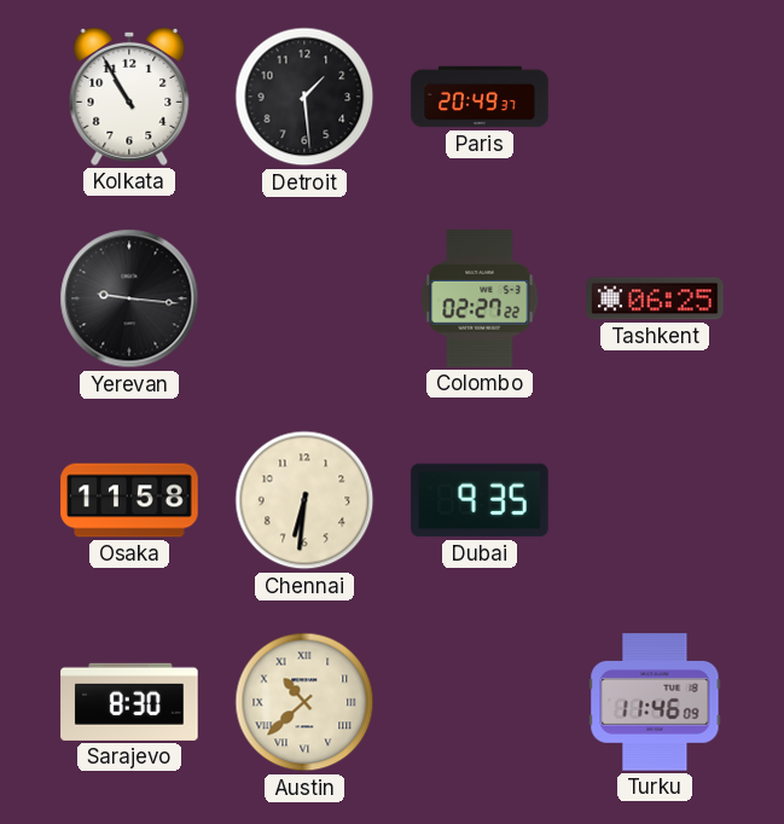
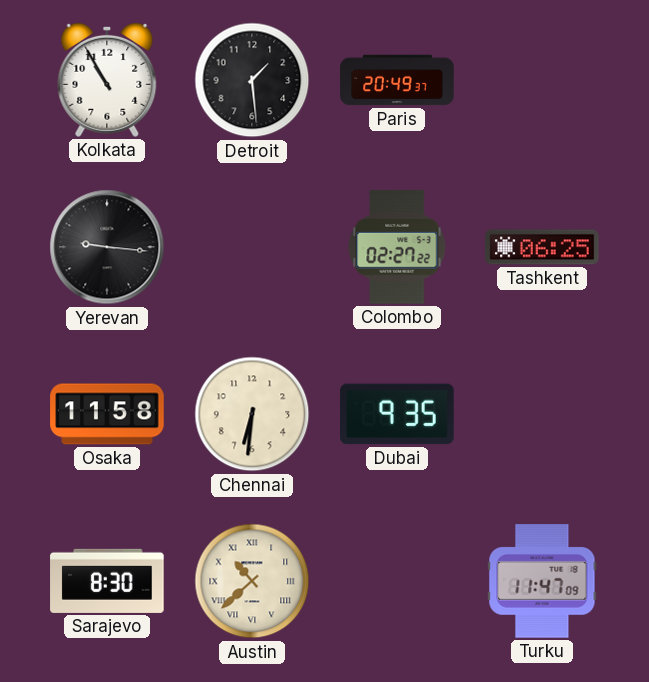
Turku: 11:46 -> 11:47
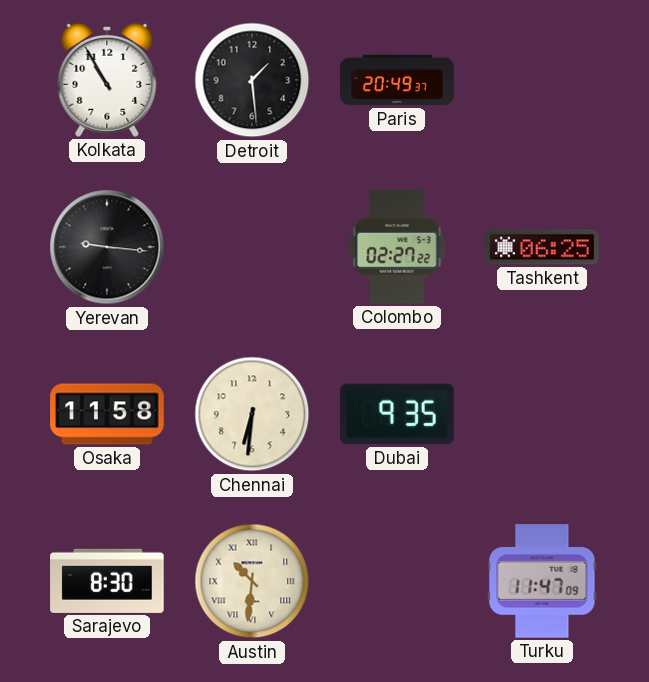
Austin: 10:38 -> 10:31
